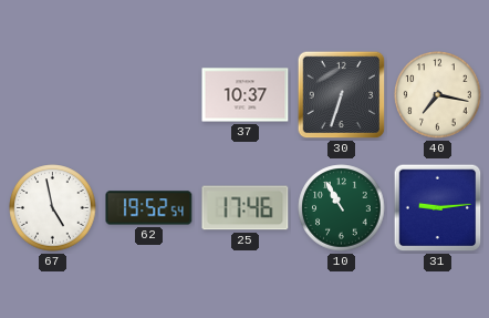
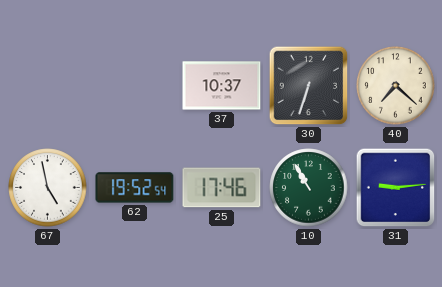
40: 7:17 -> 7:22
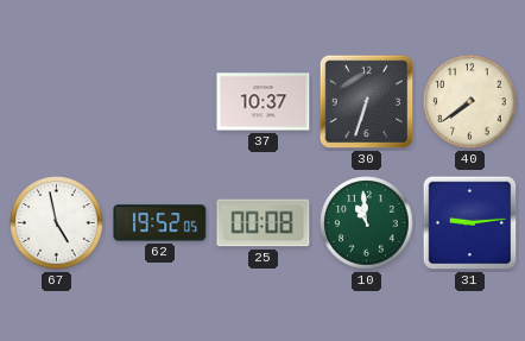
40: 7:22 -> 7:39
62: 19:52:54 -> 19:52:05
25: 17:46 -> 00:08
10: 10:55 -> 10:59
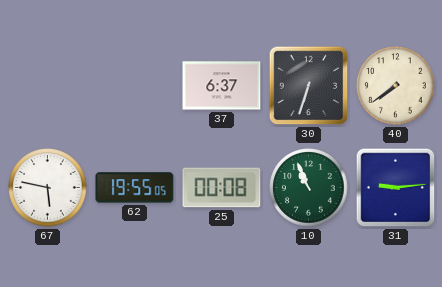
37: 10:37 -> 6:37
67: 4:58 -> 5:47
62: 19:52 -> 19:55
10: 10:59 -> 10:56
